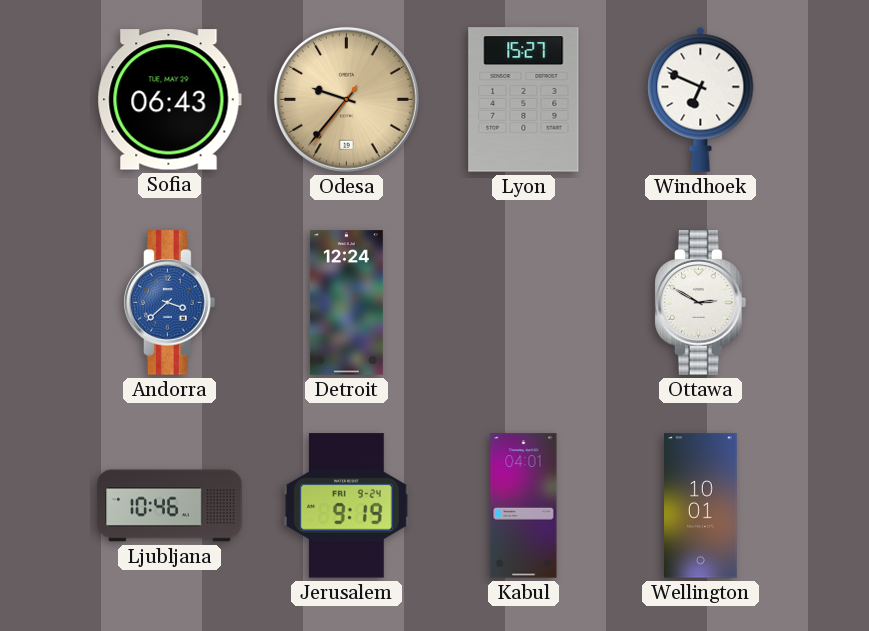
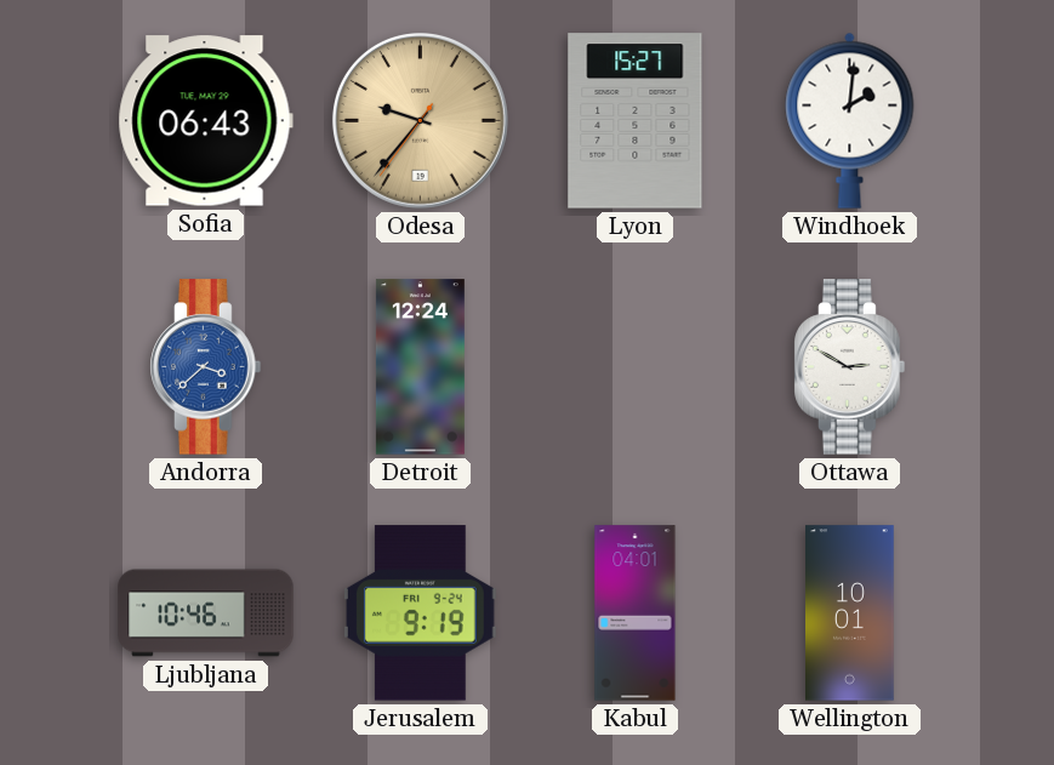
Windhoek: 6:49 -> 2:01
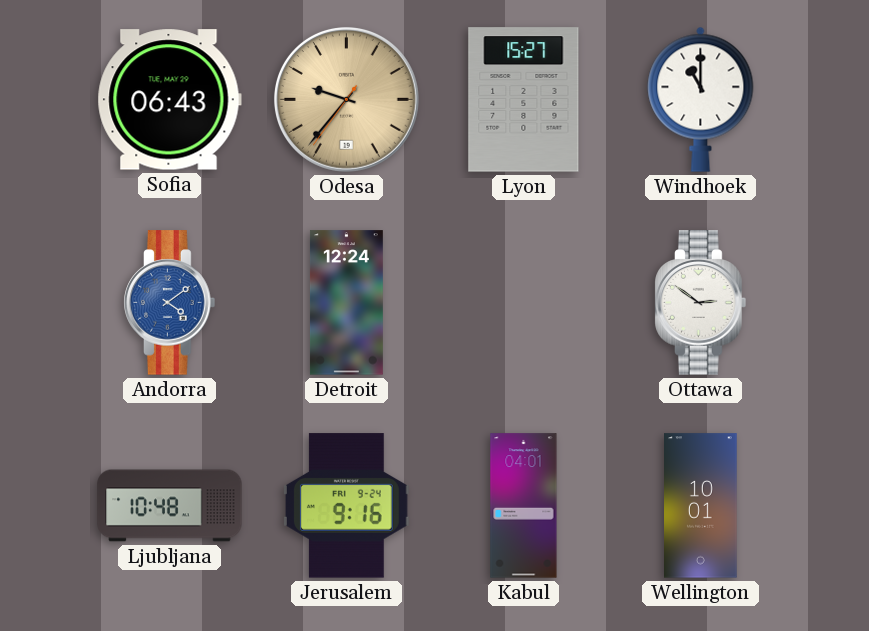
Windhoek: 2:01 -> 11:00
Andorra: 3:38 -> 4:09
Ottawa: 2:50 -> 2:51
Ljubljana: 10:46 -> 10:48
Jerusalem: 9:19 -> 9:16
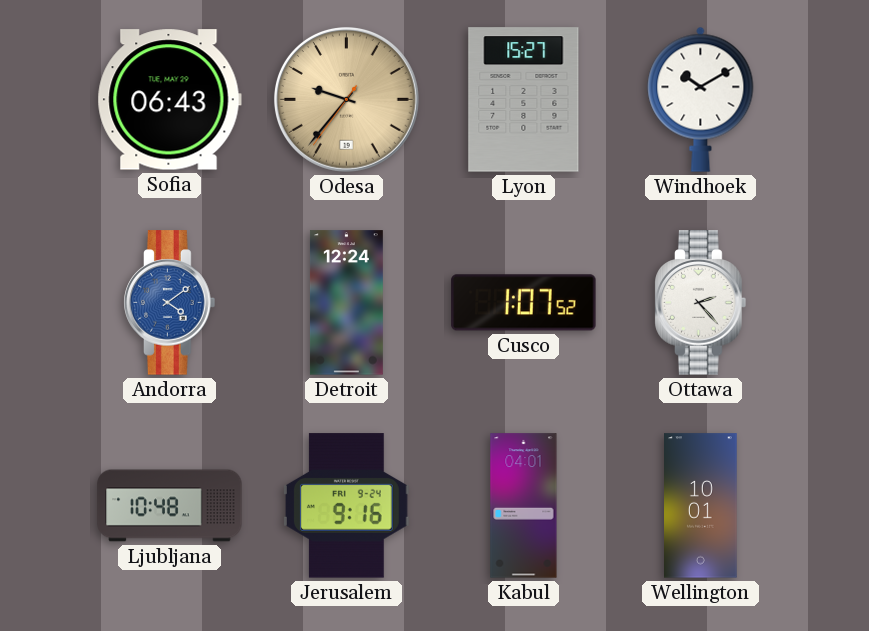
Windhoek: 11:00 -> 10:10
Cusco: none -> 1:07
Ottawa: 2:51 -> 2:23
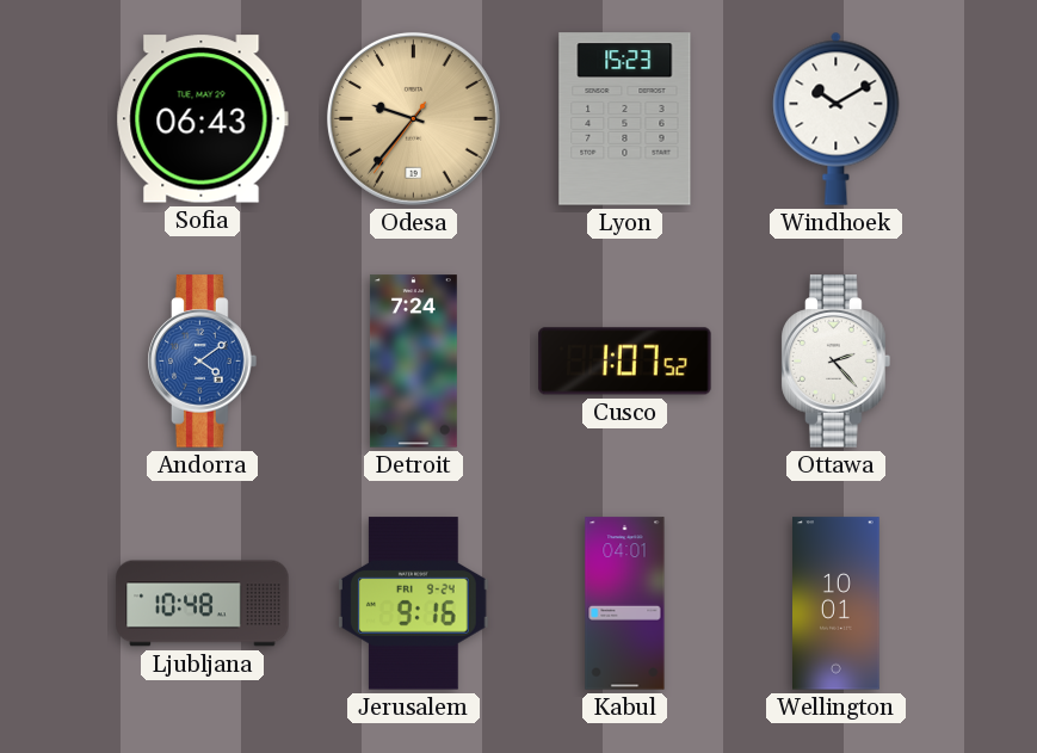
Lyon: 15:27 -> 15:23
Detroit: 12:24 -> 7:24
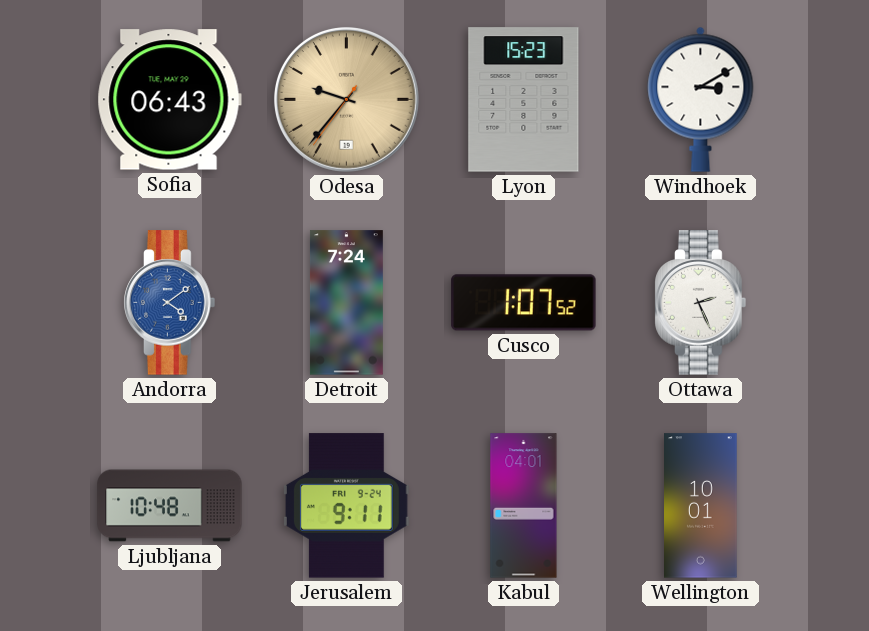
Windhoek: 10:10 -> 3:10
Ottawa: 2:23 -> 2:26
Jerusalem: 9:16 -> 9:11
